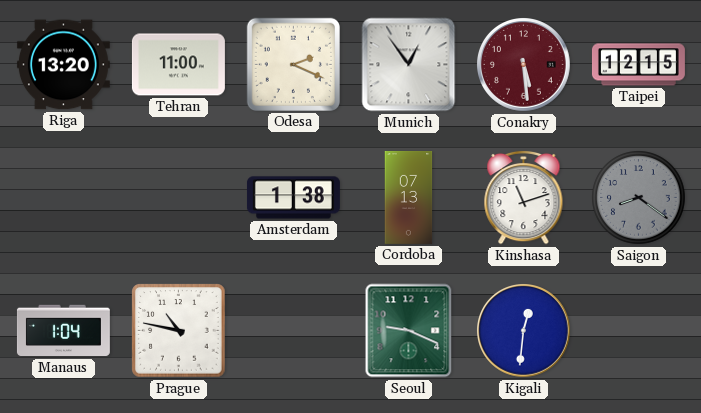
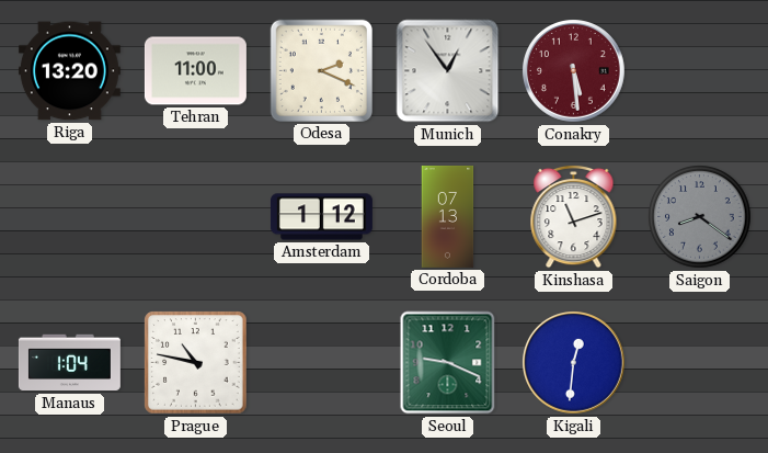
Taipei: 12:15 -> none
Amsterdam: 1:38 -> 1:12
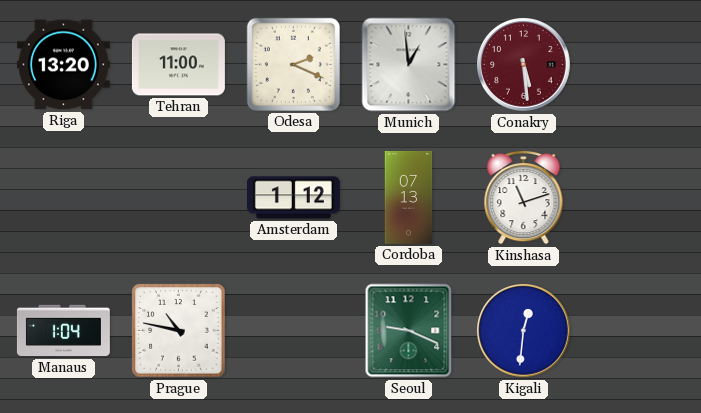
Munich: 12:54 -> 12:59
Saigon: 8:21 -> none
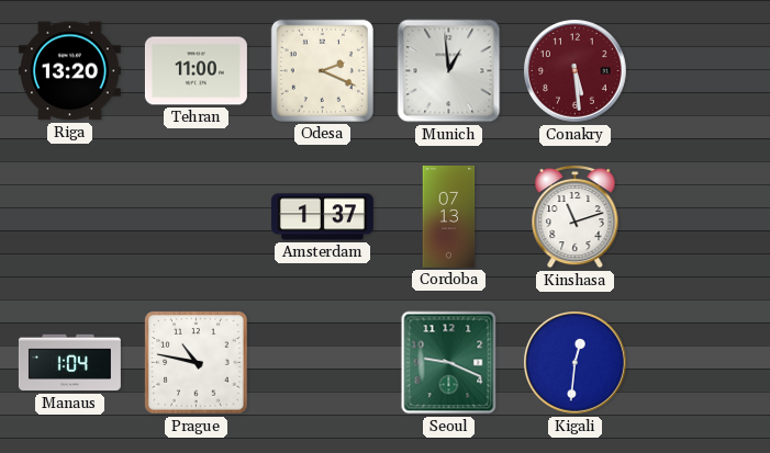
Amsterdam: 1:12 -> 1:37
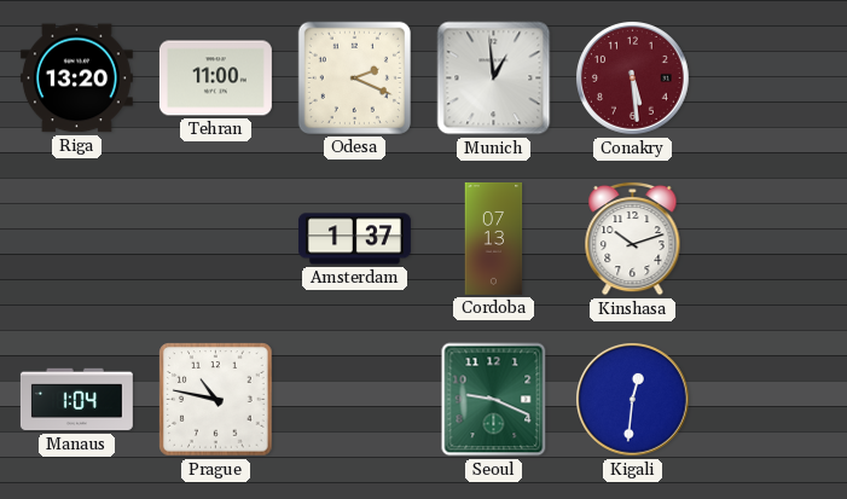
Kinshasa: 11:12 -> 10:12
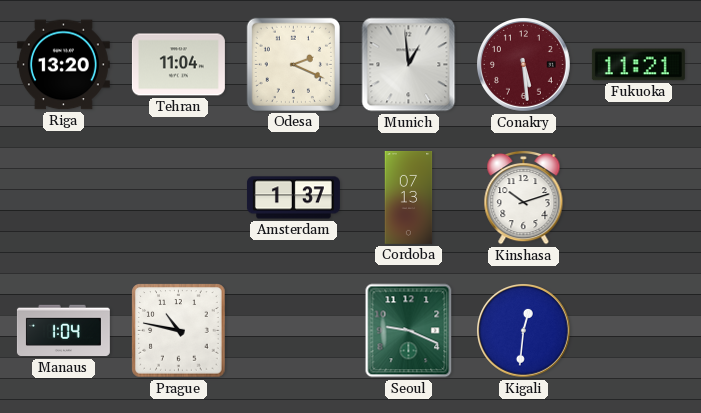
Tehran: 11:00 -> 11:04
Fukuoka: none -> 11:21
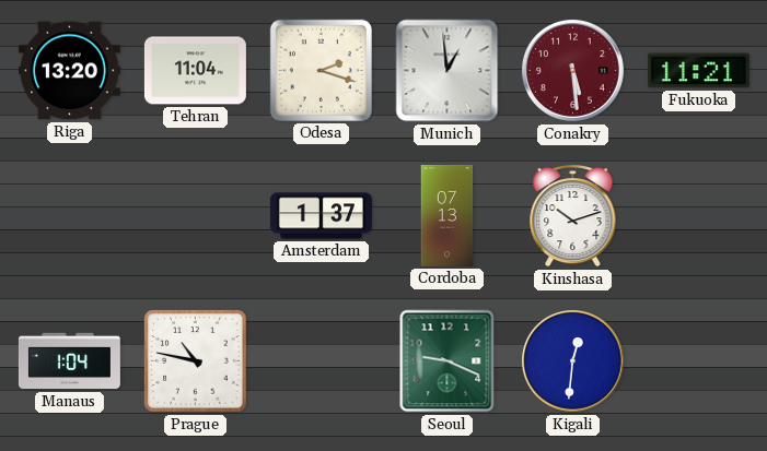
Odesa: 2:19 -> 2:18
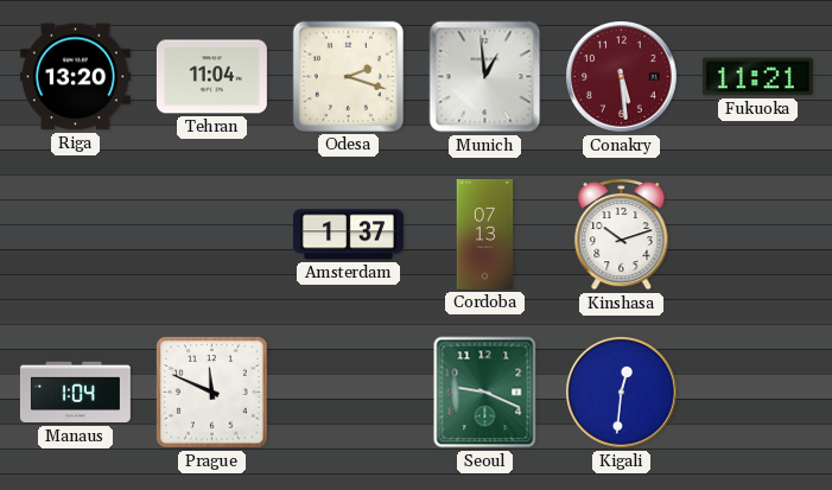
Prague: 10:47 -> 11:49
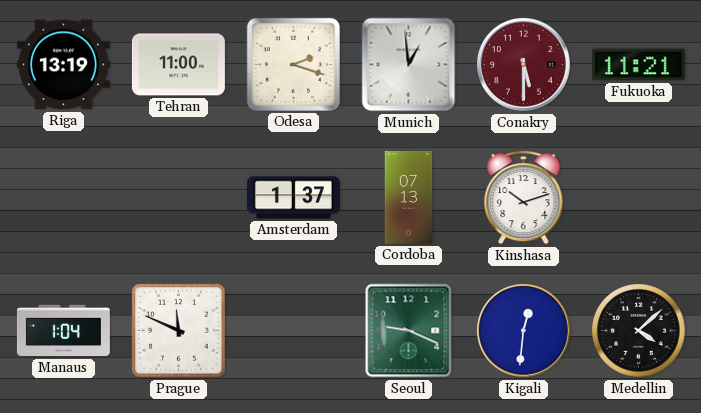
Riga: 13:20 -> 13:19
Tehran: 11:04 -> 11:00
Conakry: 5:29 -> 5:30
Medellin: none -> 4:08
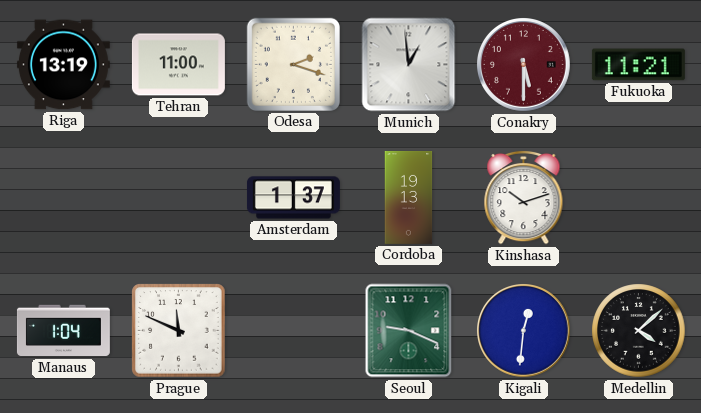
Cordoba: 07:13 -> 19:13
